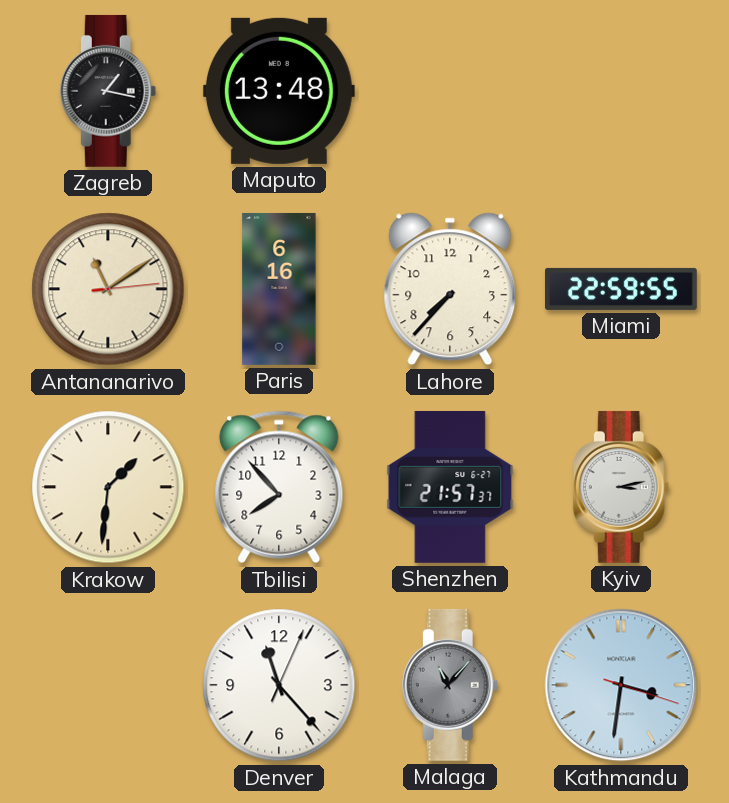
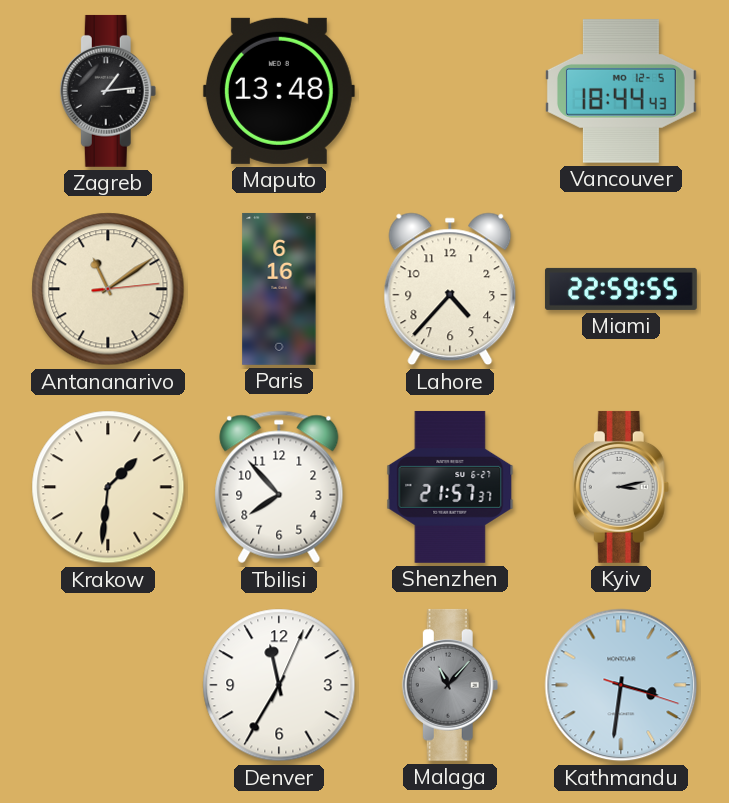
Zagreb: 1:17 -> 1:14
Vancouver: none -> 18:44
Lahore: 7:37 -> 4:37
Denver: 11:23 -> 11:35
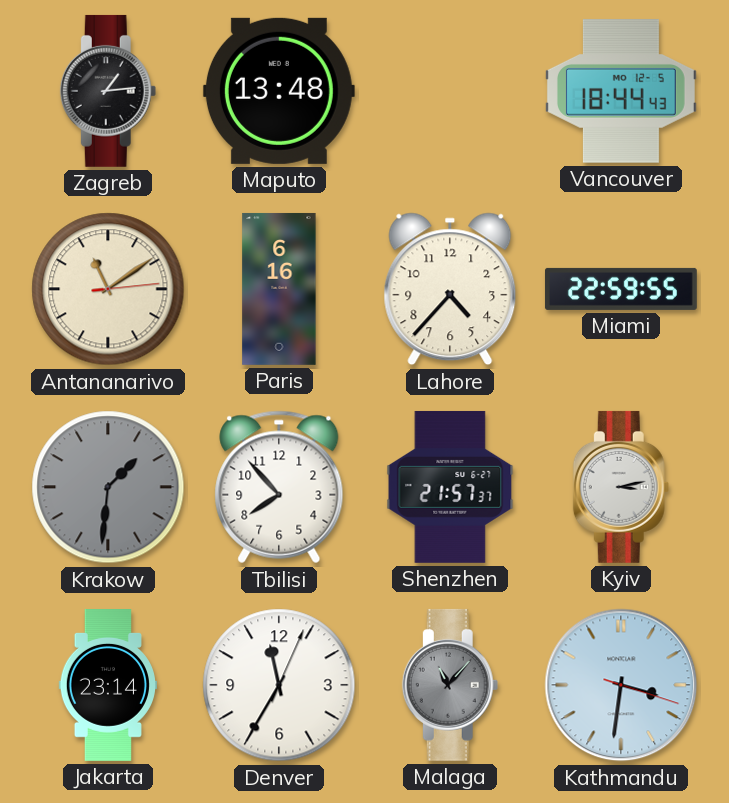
Krakow dial: cream -> grey
Jakarta: none -> 23:14
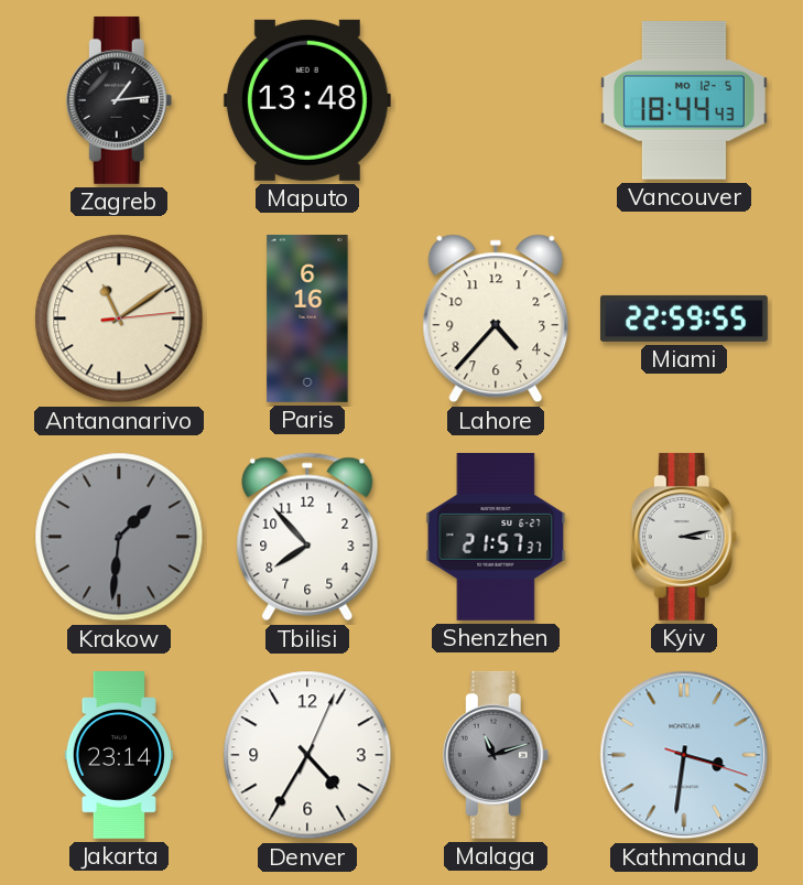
Denver: 11:35 -> 4:35
Malaga: 11:07 -> 11:12
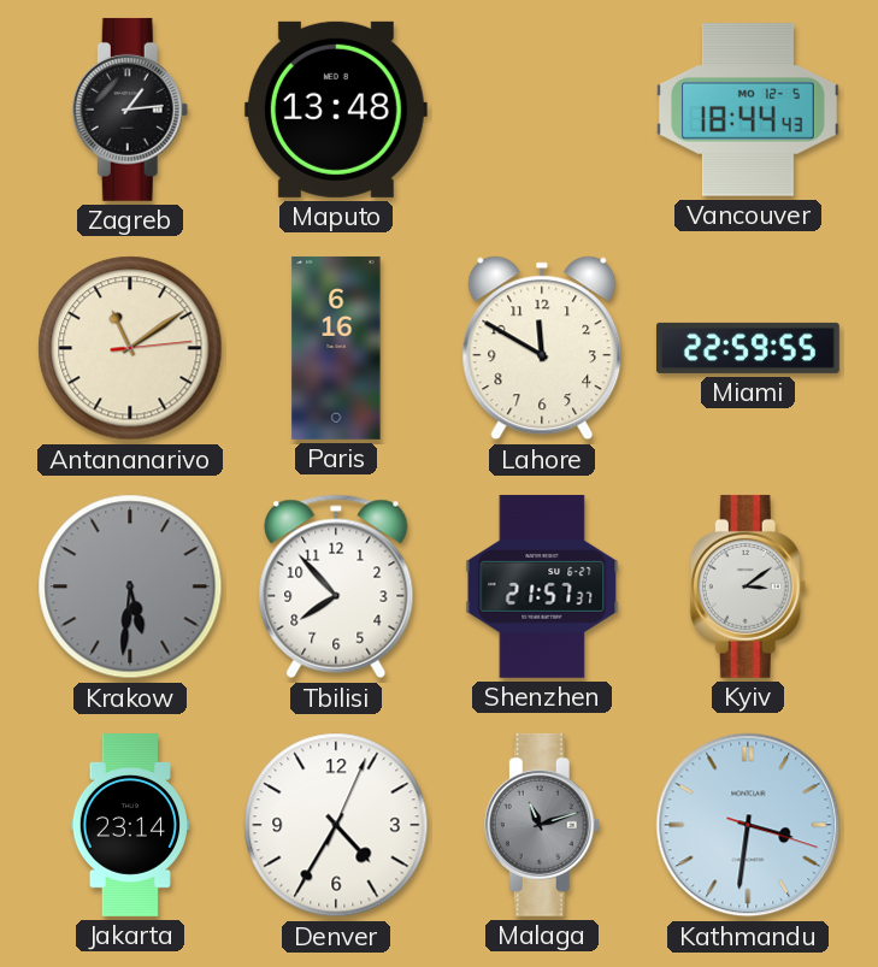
Lahore: 4:37 -> 11:50
Krakow: 1:31 -> 5:31
Kyiv: 3:13 -> 3:09
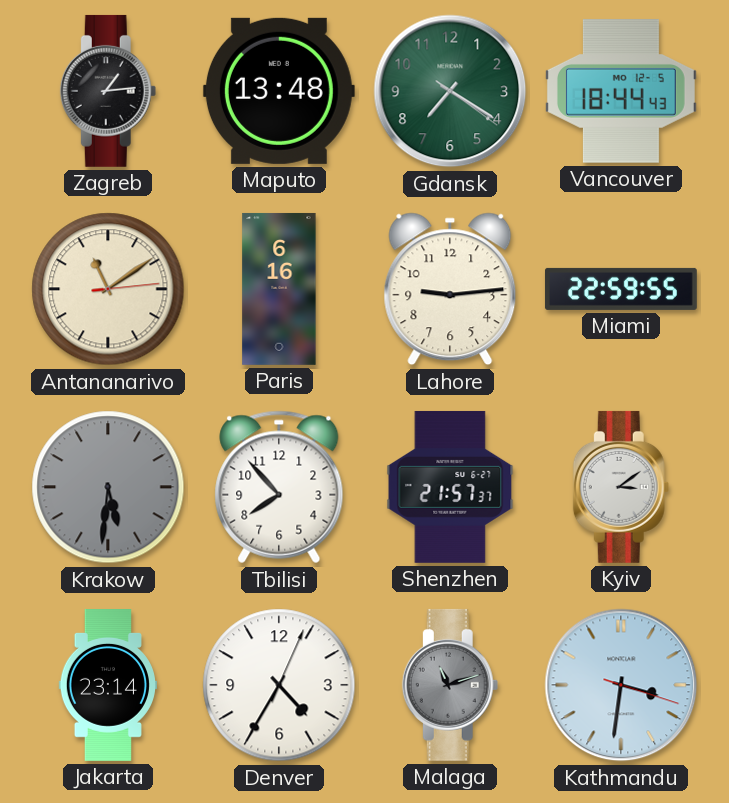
Gdansk: none -> 7:20
Lahore: 11:50 -> 9:14
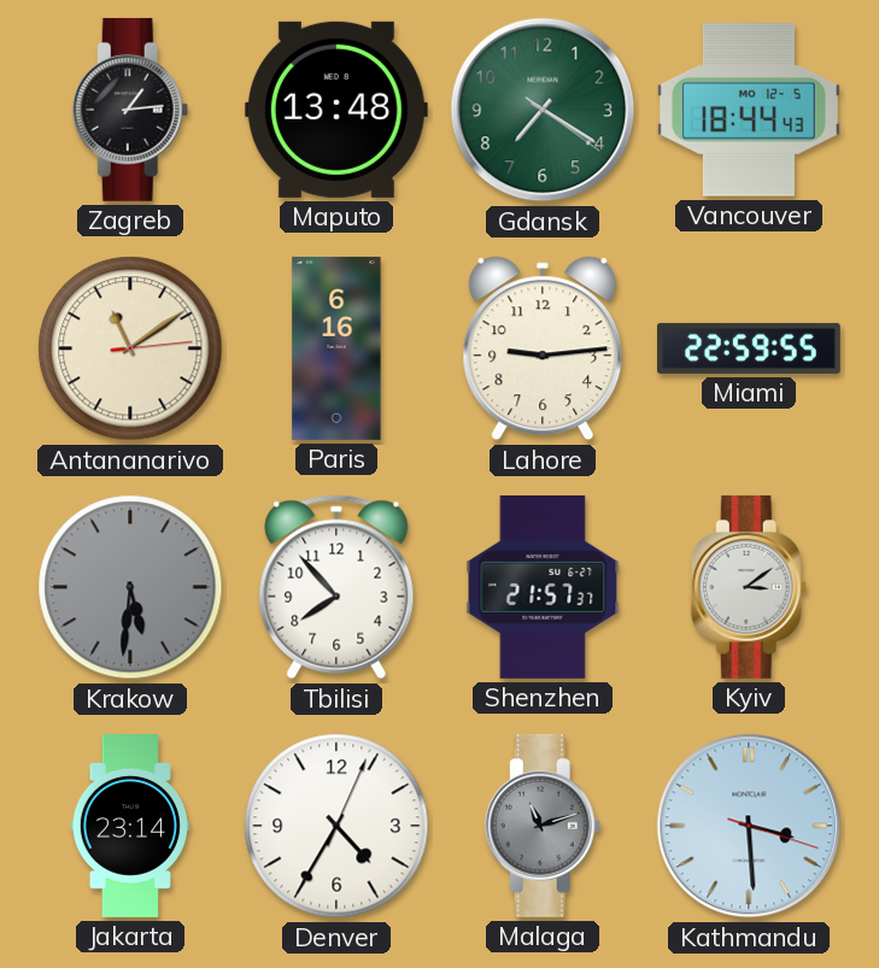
Kathmandu: 3:31 -> 3:29
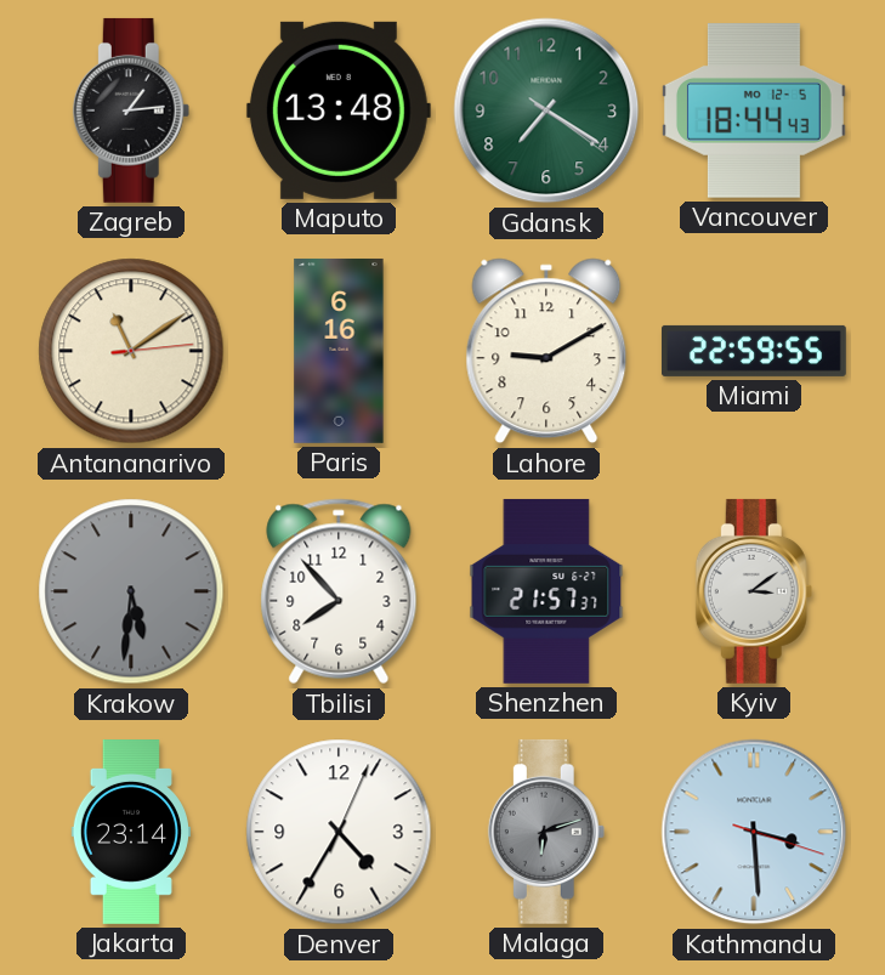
Lahore: 9:14 -> 9:10
Malaga: 11:12 -> 6:12
